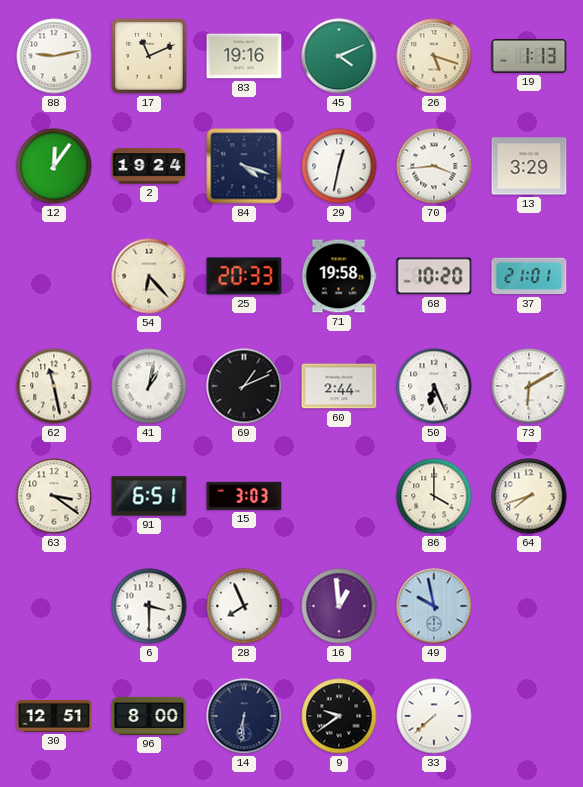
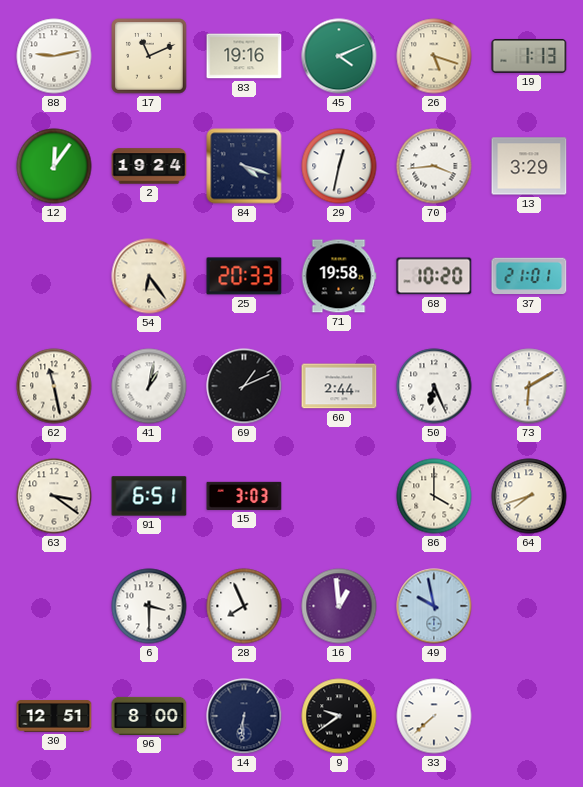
54: 6:23 -> 6:24
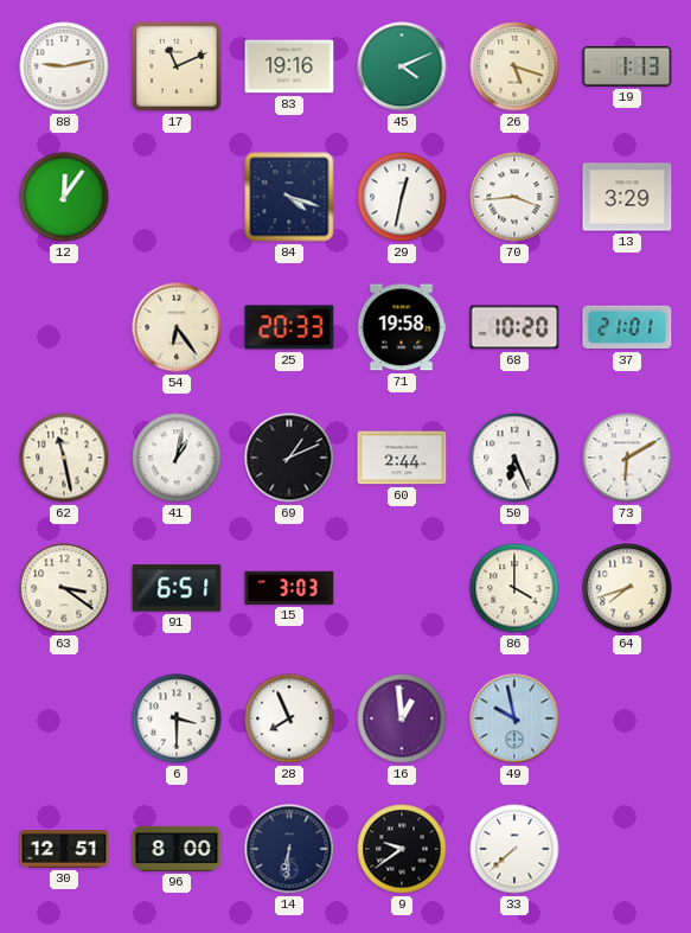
2: 19:24 -> none
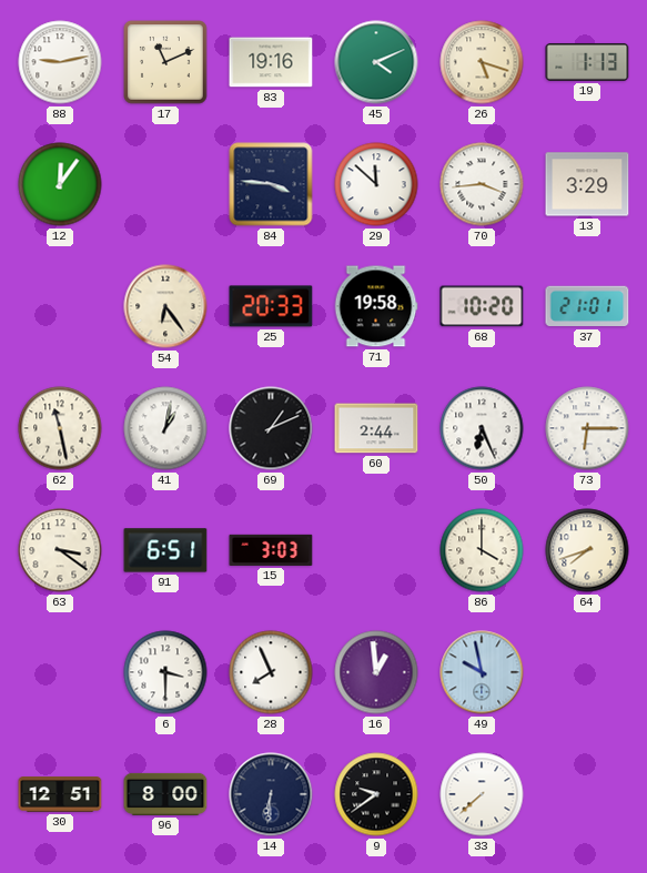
84: 4:18 -> 3:46
29: 12:32 -> 11:52
73: 6:10 -> 6:15
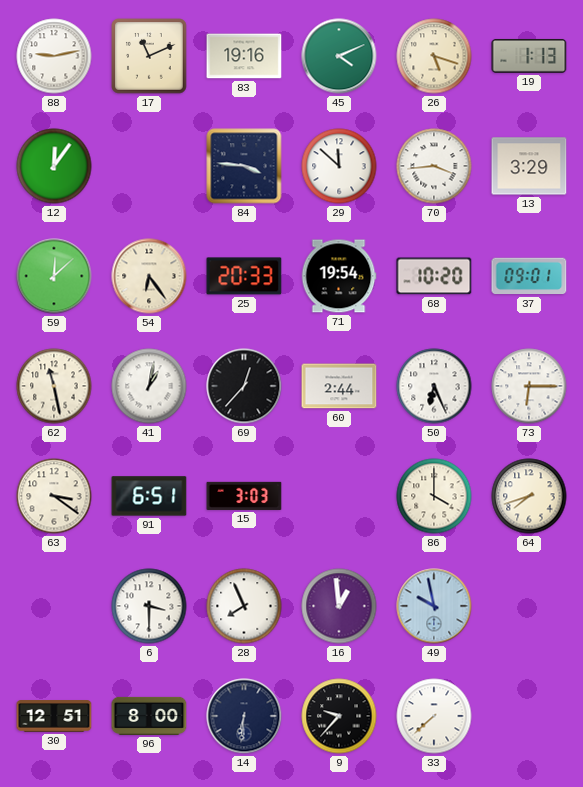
59: none -> 12:08
71: 19:58 -> 19:54
37: 21:01 -> 09:01
69: 1:11 -> 12:37
9: 9:39 -> 9:37
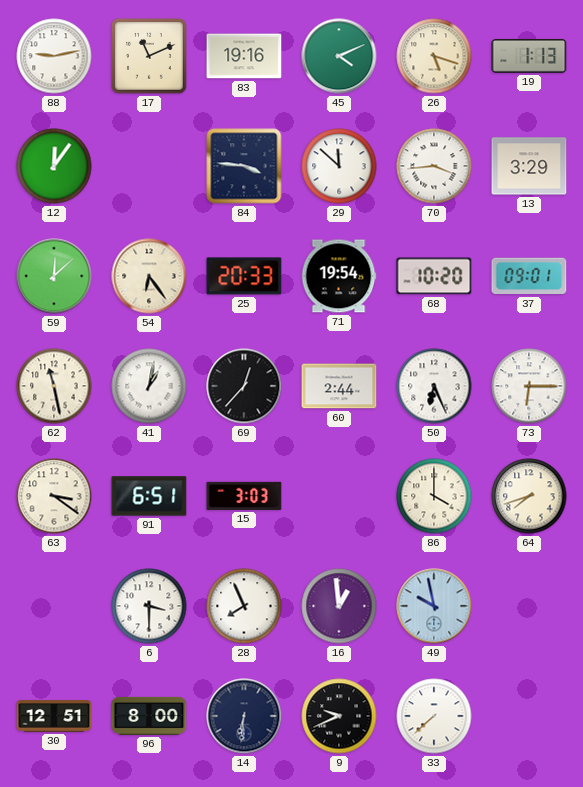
9: 9:37 -> 9:41
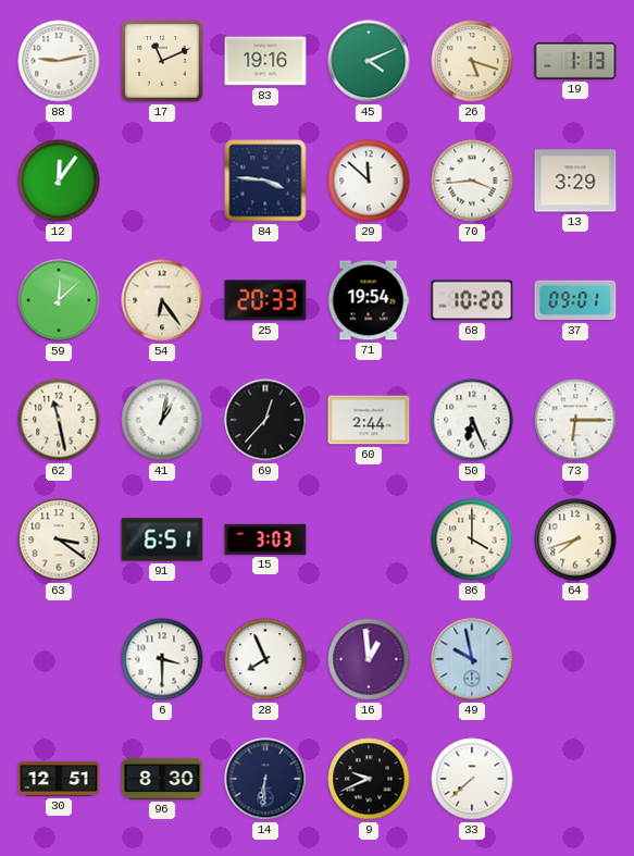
96: 8:00 -> 8:30
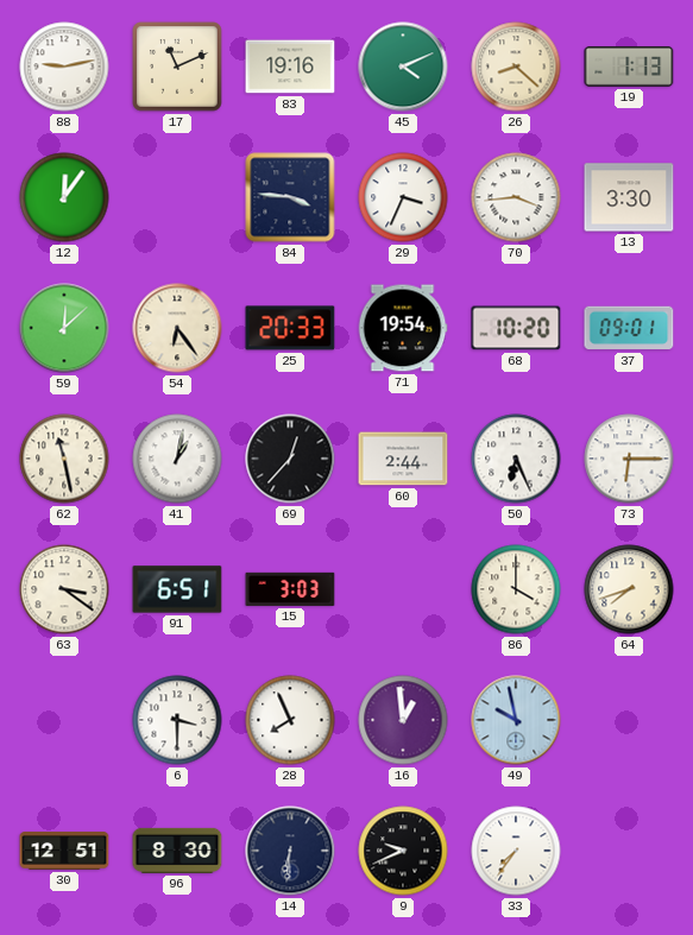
26: 5:18 -> 8:22
29: 11:52 -> 3:34
13: 3:29 -> 3:30
33: 7:38 -> 7:36
